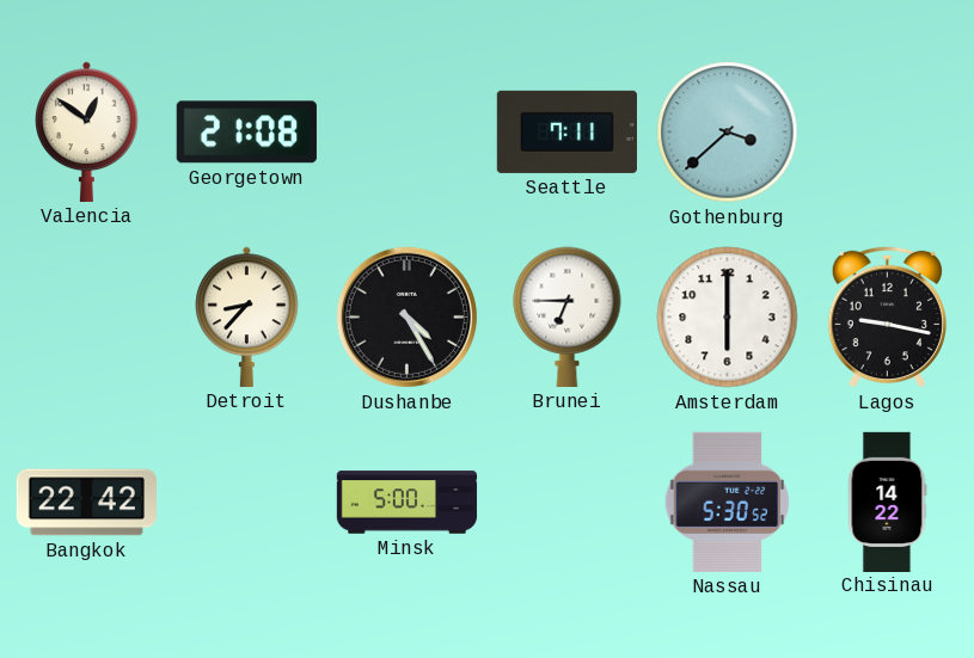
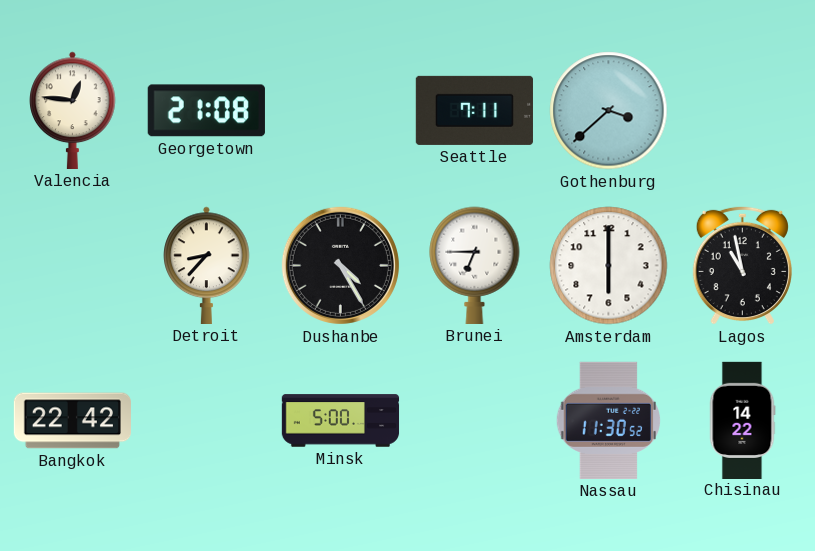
Valencia: 12:51 -> 12:46
Lagos: 9:17 -> 10:58
Nassau: 5:30 -> 11:30
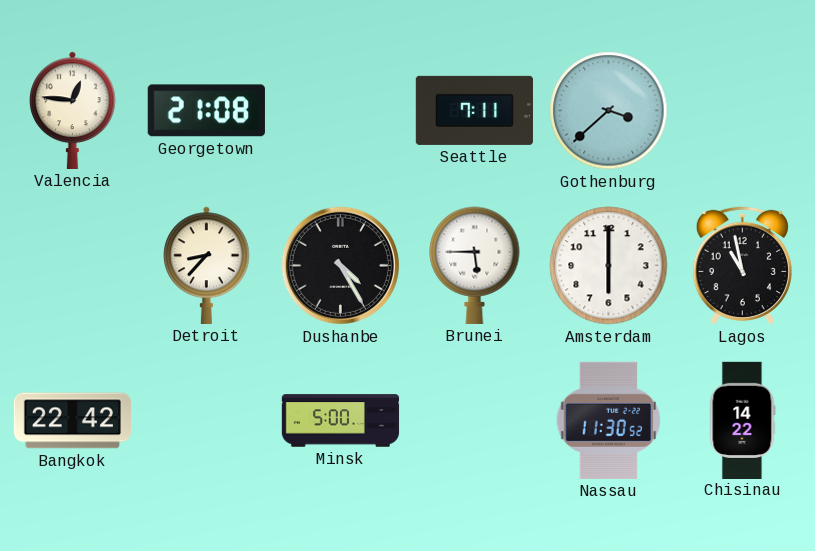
Brunei: 6:45 -> 5:45
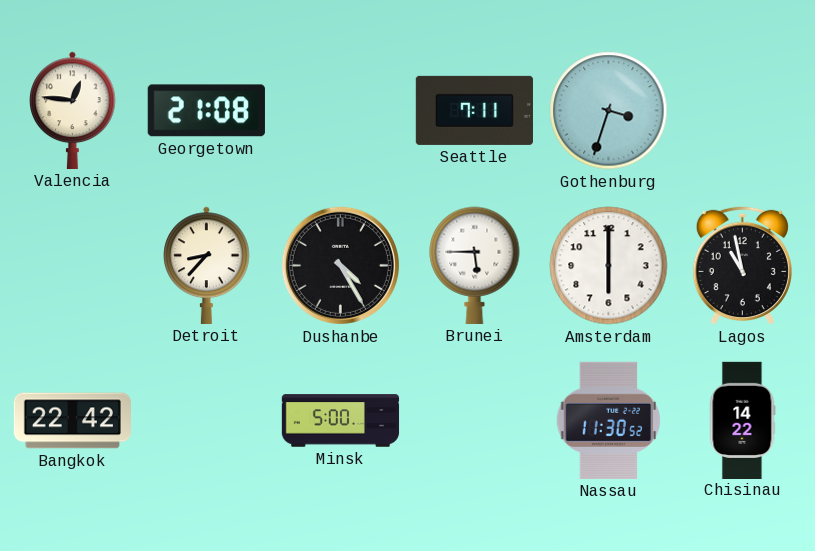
Gothenburg: 3:38 -> 3:33
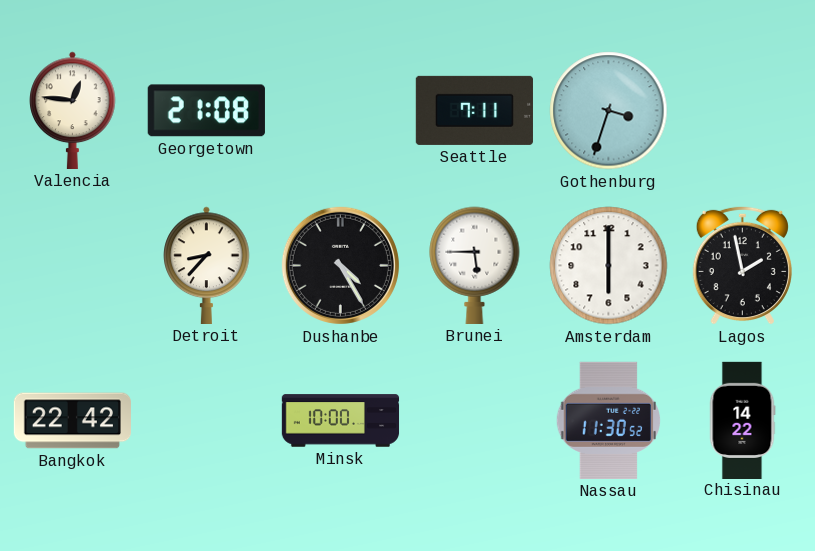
Lagos: 10:58 -> 1:58
Minsk: 5:00 -> 10:00
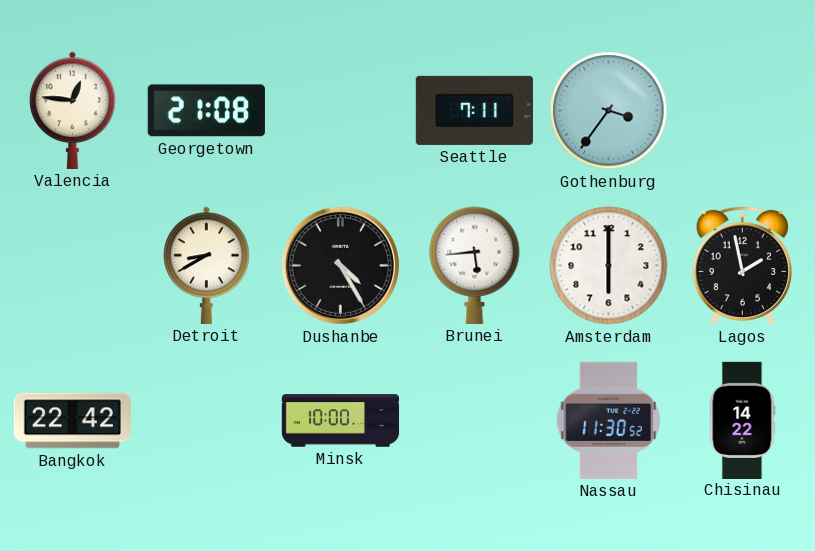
Gothenburg: 3:33 -> 3:36
Detroit: 8:37 -> 8:40
Brunei: 5:45 -> 5:44
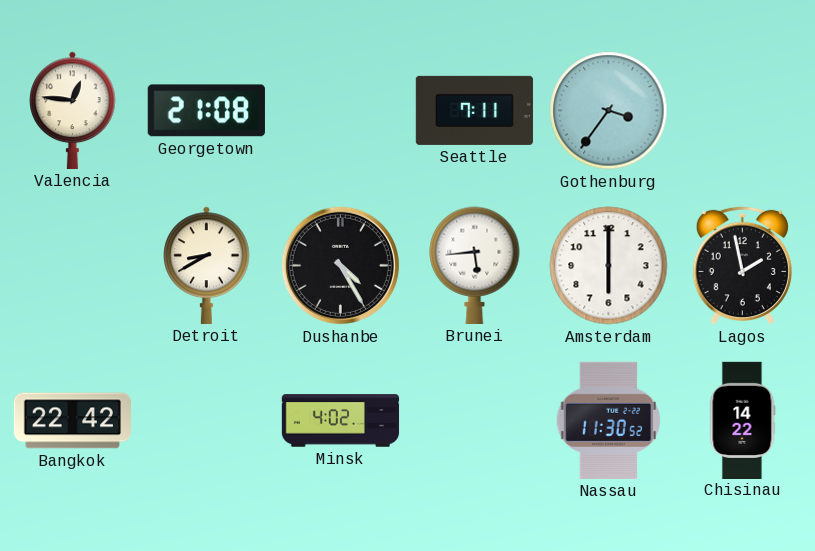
Minsk: 10:00 -> 4:02
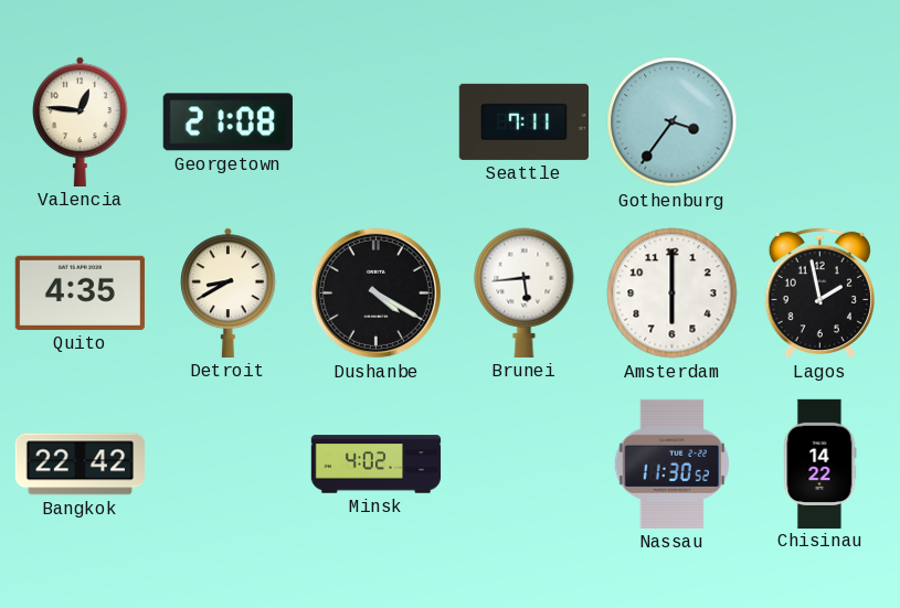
Quito: none -> 4:35
Dushanbe: 4:25 -> 4:20
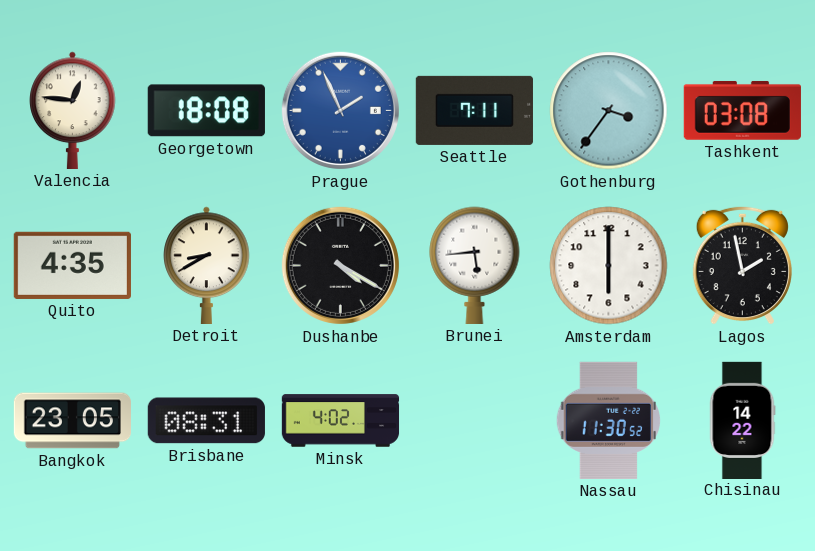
Georgetown: 21:08 -> 18:08
Prague: none -> 1:56
Tashkent: none -> 03:08
Bangkok: 22:42 -> 23:05
Brisbane: none -> 08:31
